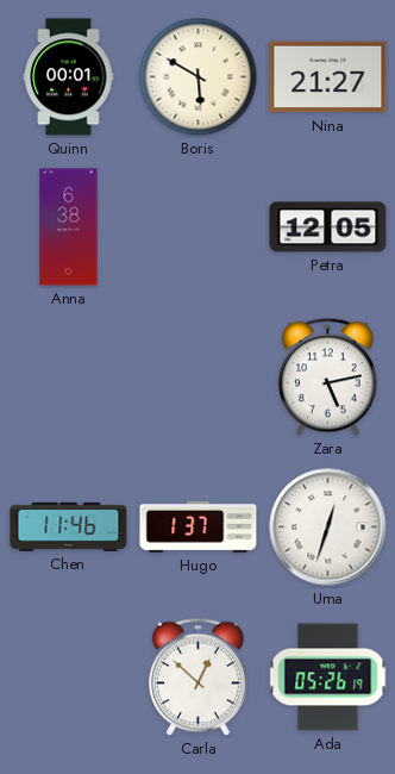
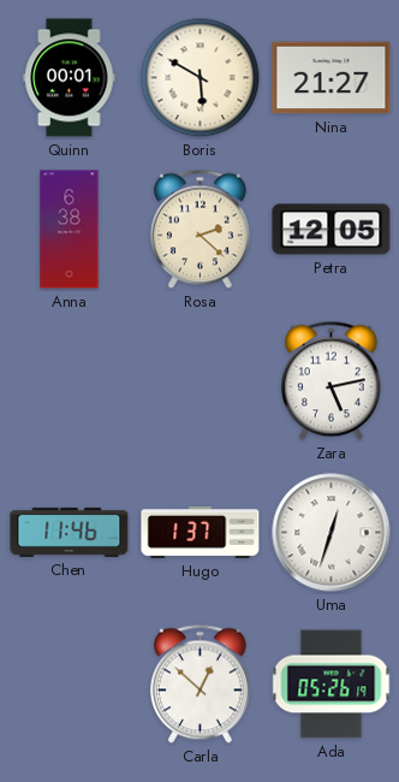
Rosa: none -> 2:22
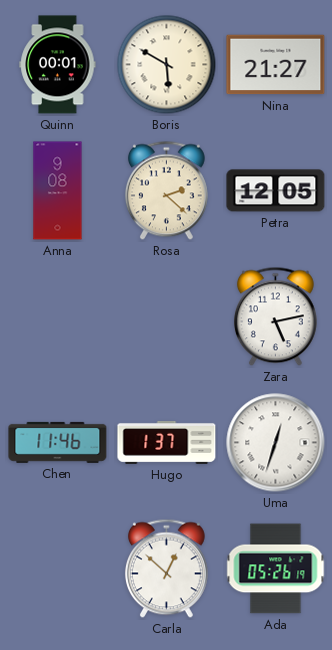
Anna: 6:38 -> 9:08
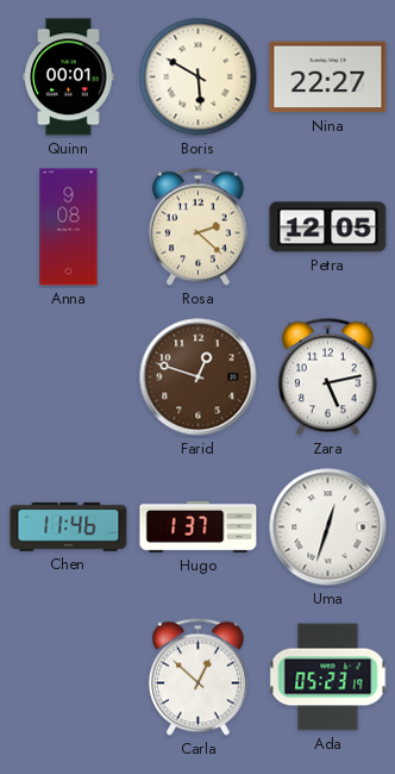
Nina: 21:27 -> 22:27
Farid: none -> 12:48
Ada: 05:26 -> 05:23
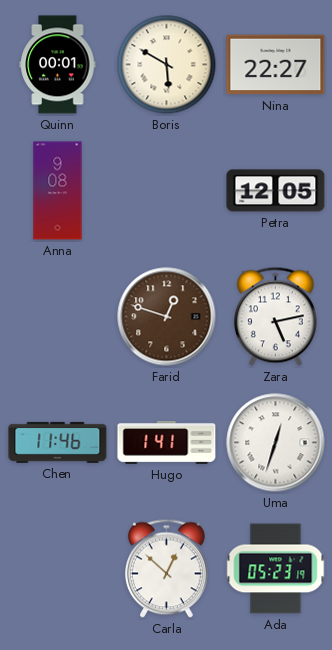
Rosa: 2:22 -> none
Hugo: 1:37 -> 1:41
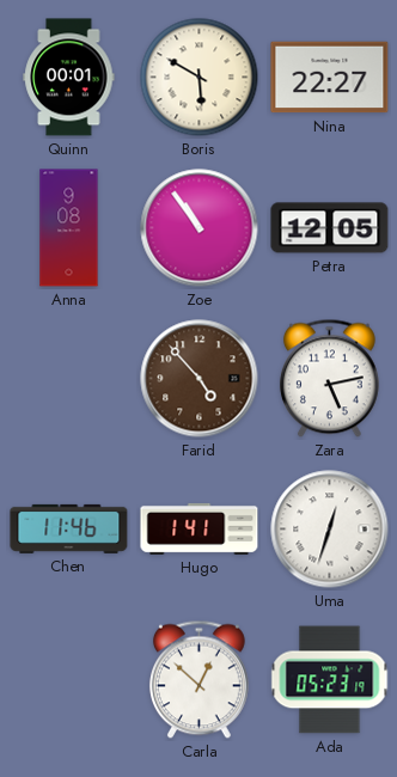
Zoe: none -> 10:54
Farid: 12:48 -> 4:53
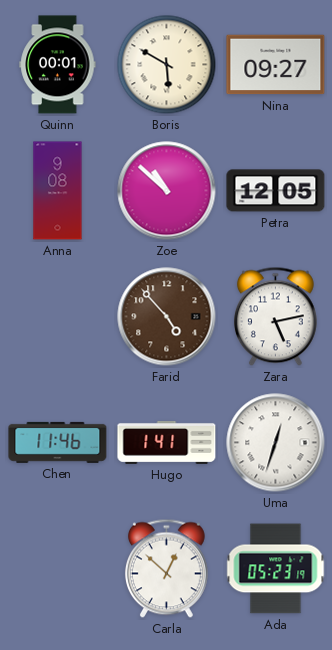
Nina: 22:27 -> 09:27
Zoe: 10:54 -> 10:52
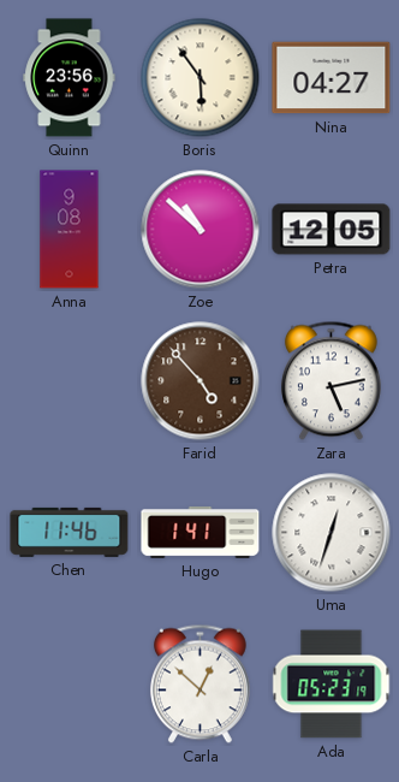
Quinn: 00:01 -> 23:56
Boris: 5:50 -> 5:54
Nina: 09:27 -> 04:27
